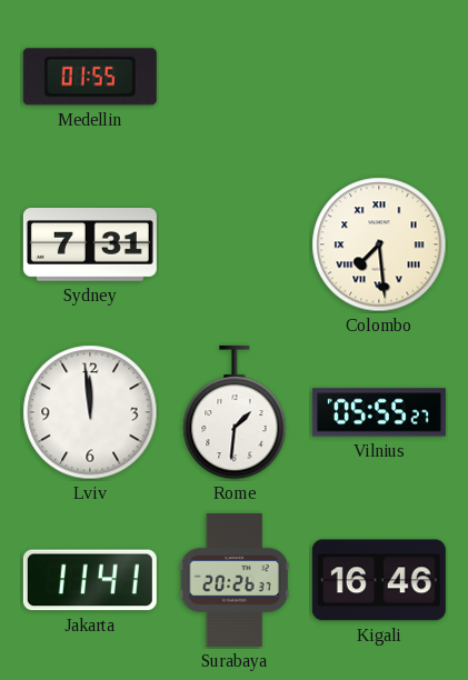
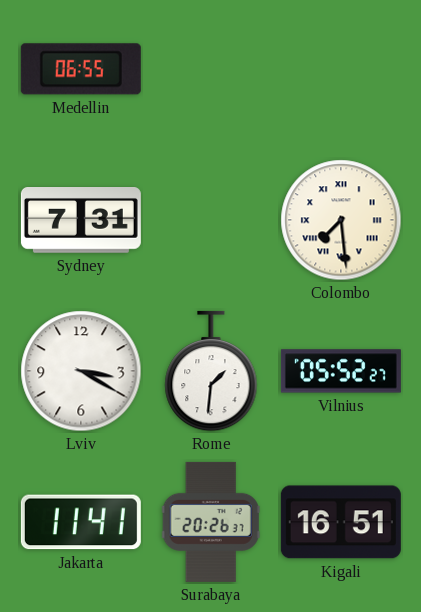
Medellin: 01:55 -> 06:55
Lviv: 11:59 -> 3:20
Vilnius: 05:55 -> 05:52
Kigali: 16:46 -> 16:51
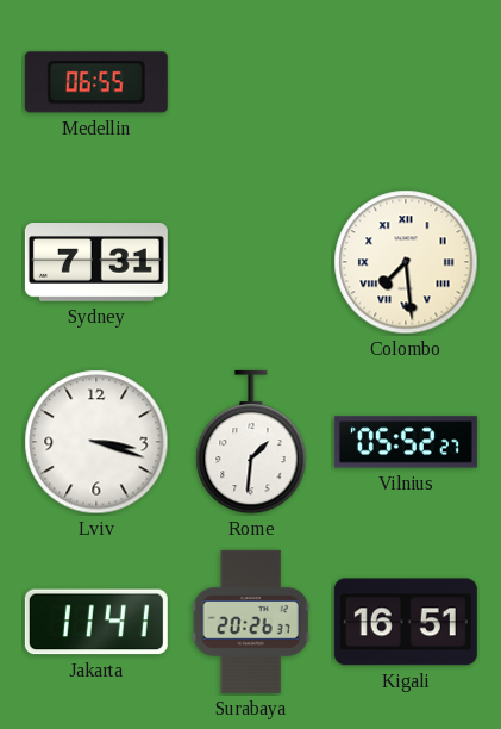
Lviv: 3:20 -> 3:18
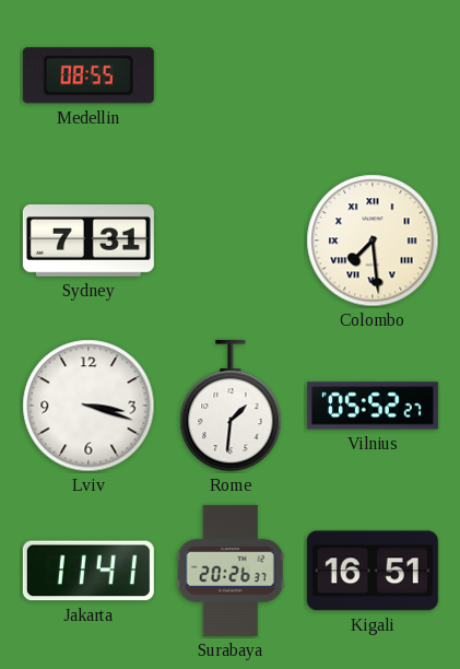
Medellin: 06:55 -> 08:55
